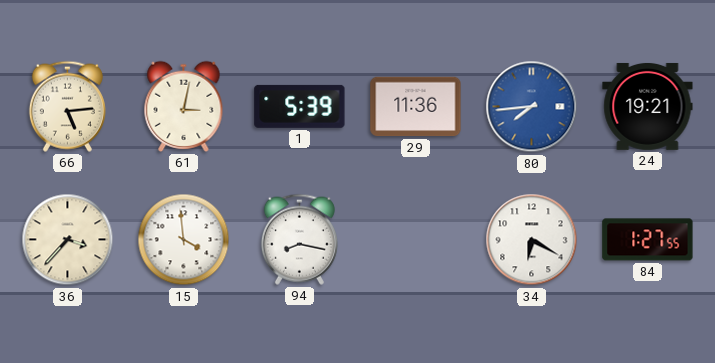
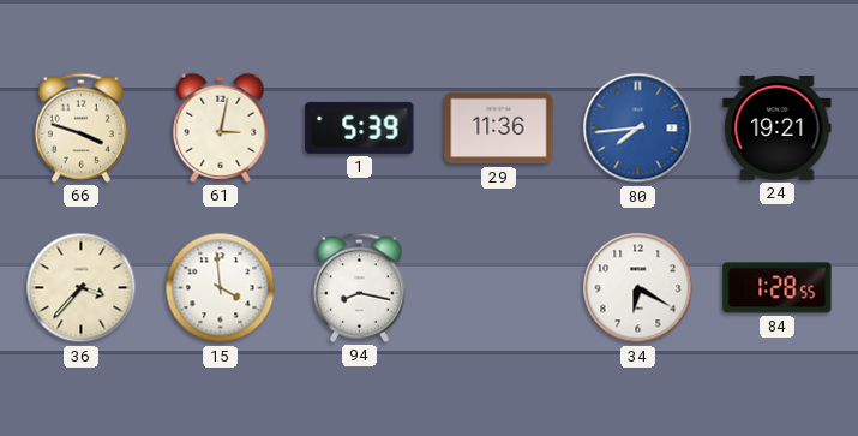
66: 5:14 -> 3:48
84: 1:27 -> 1:28
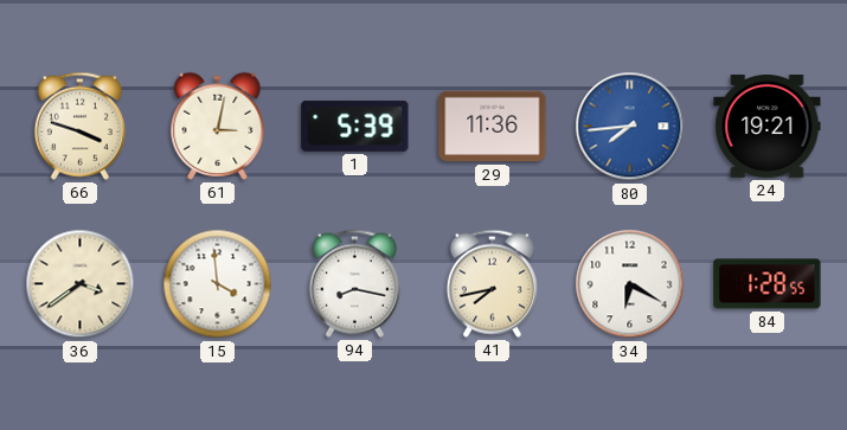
36: 3:37 -> 3:39
41: none -> 7:43
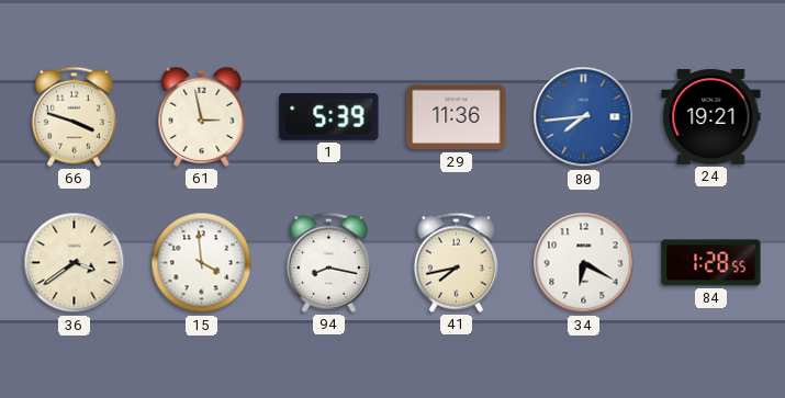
61: 3:02 -> 2:58
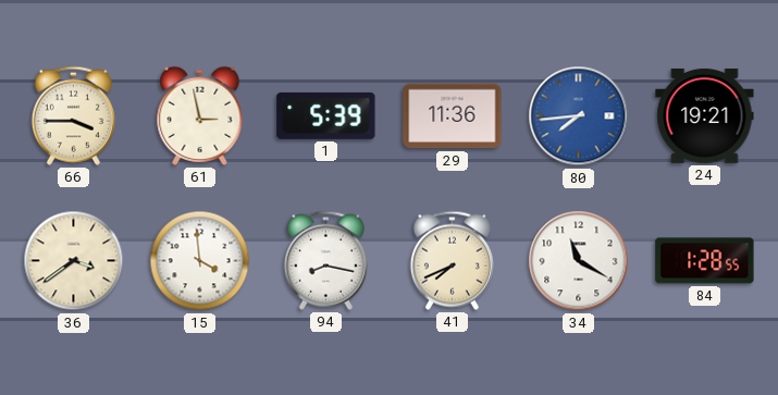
66: 3:48 -> 3:45
41: 7:43 -> 7:41
34: 6:20 -> 11:20
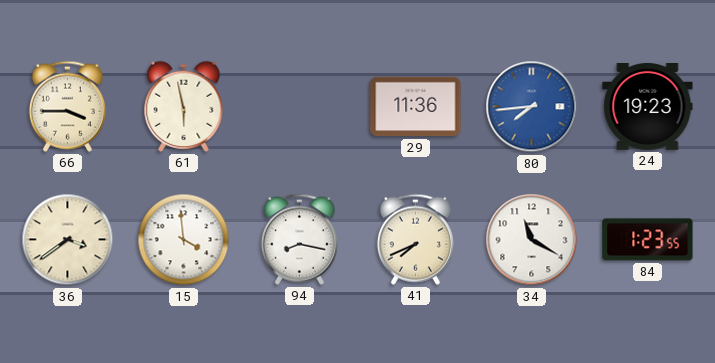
61: 2:58 -> 5:58
1: 5:39 -> none
24: 19:21 -> 19:23
84: 1:28 -> 1:23
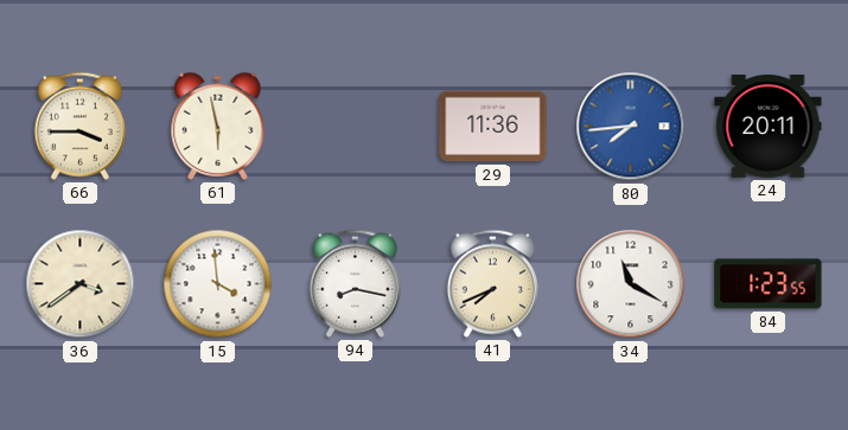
24: 19:23 -> 20:11
